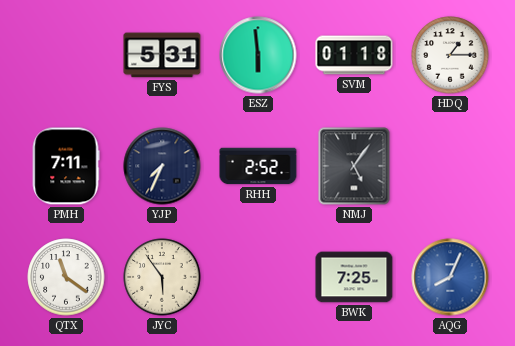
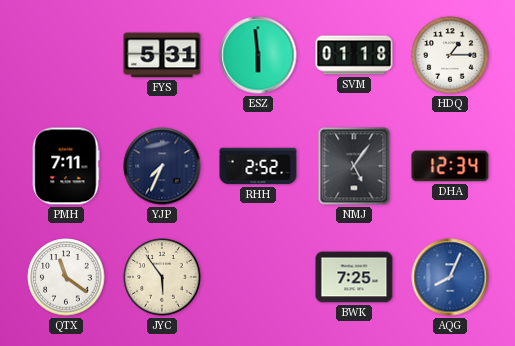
DHA: none -> 12:34
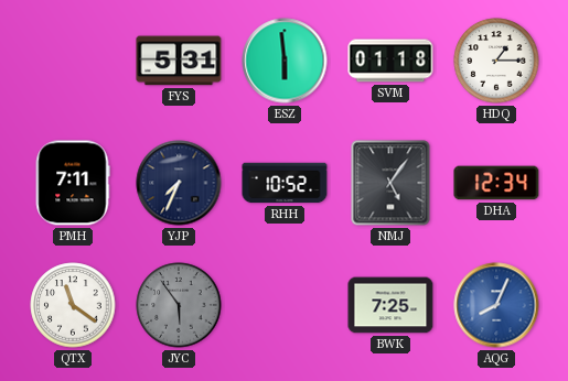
RHH: 2:52 -> 10:52
JYC dial: cream -> grey
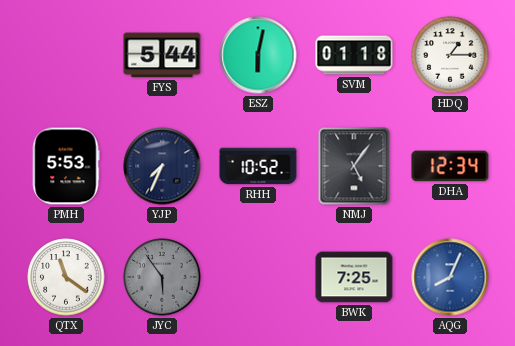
FYS: 5:31 -> 5:44
ESZ: 5:59 -> 6:02
PMH: 7:11 -> 5:53
